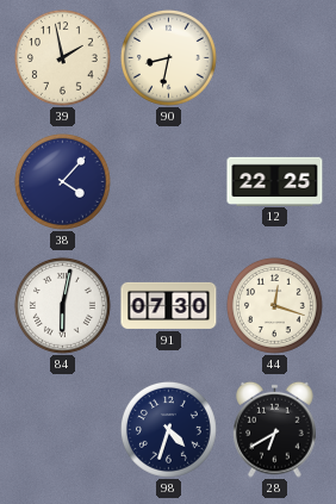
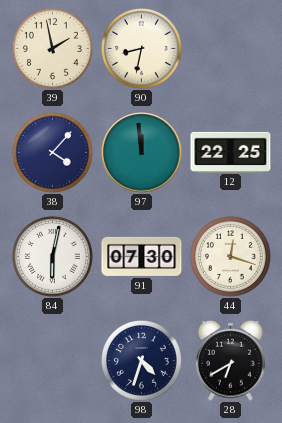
97: none -> 11:59
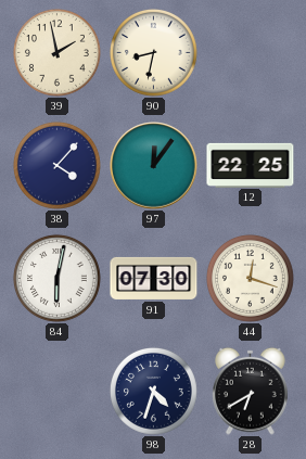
97: 11:59 -> 12:06
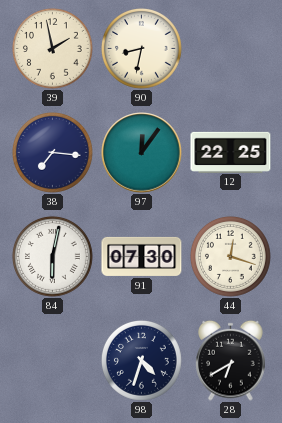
38: 4:07 -> 7:16
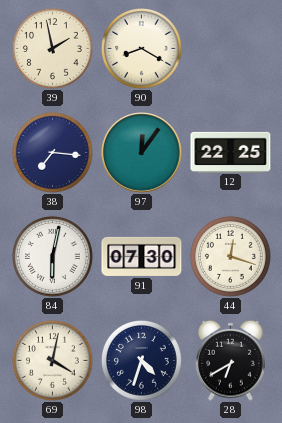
90: 8:32 -> 8:20
69: none -> 4:02
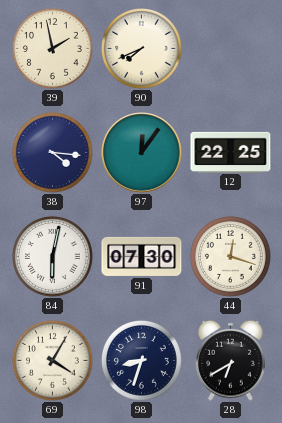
90: 8:20 -> 7:41
38: 7:16 -> 4:16
69: 4:02 -> 4:05
98: 4:33 -> 8:33
